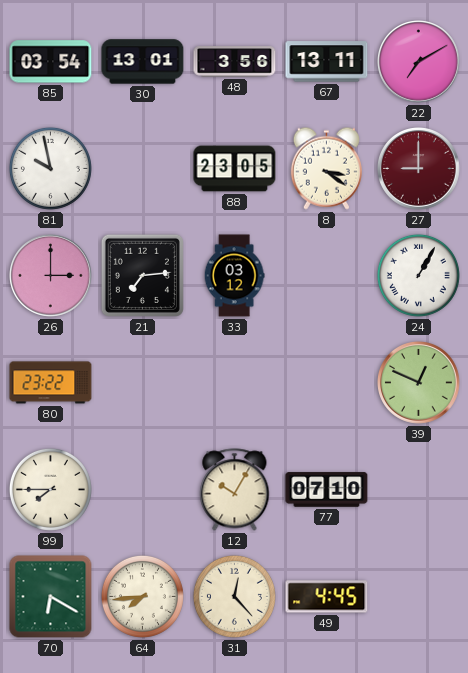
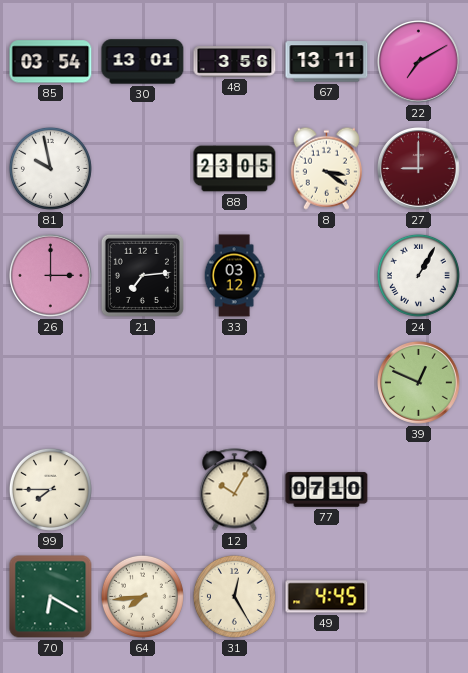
80: 23:22 -> none
31: 12:23 -> 12:25
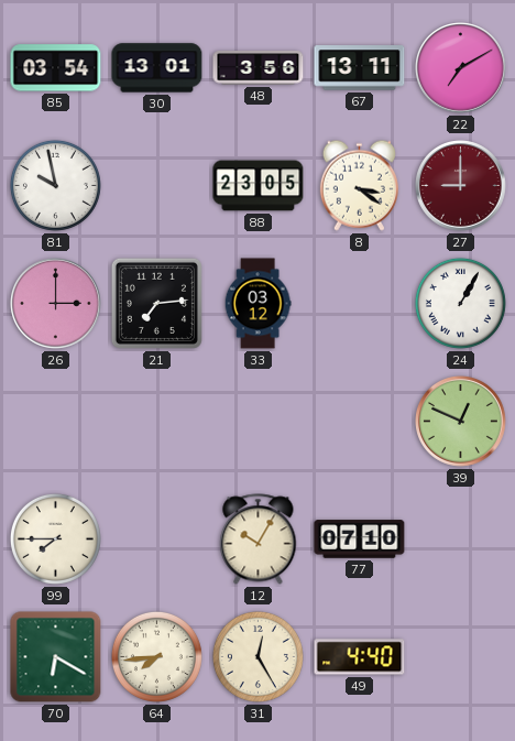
49: 4:45 -> 4:40
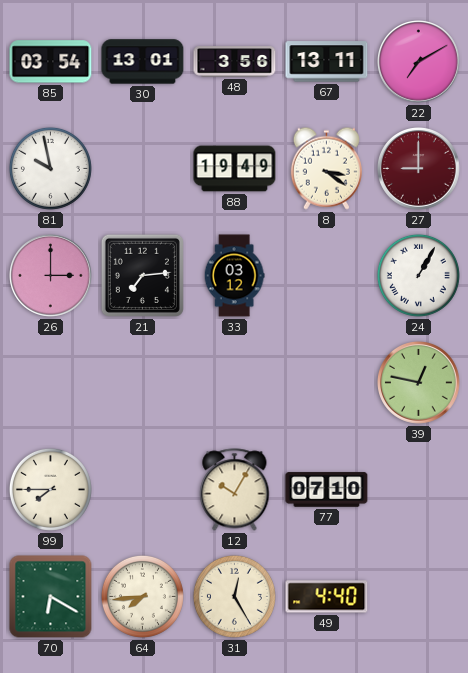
88: 23:05 -> 19:49
39: 12:49 -> 12:47
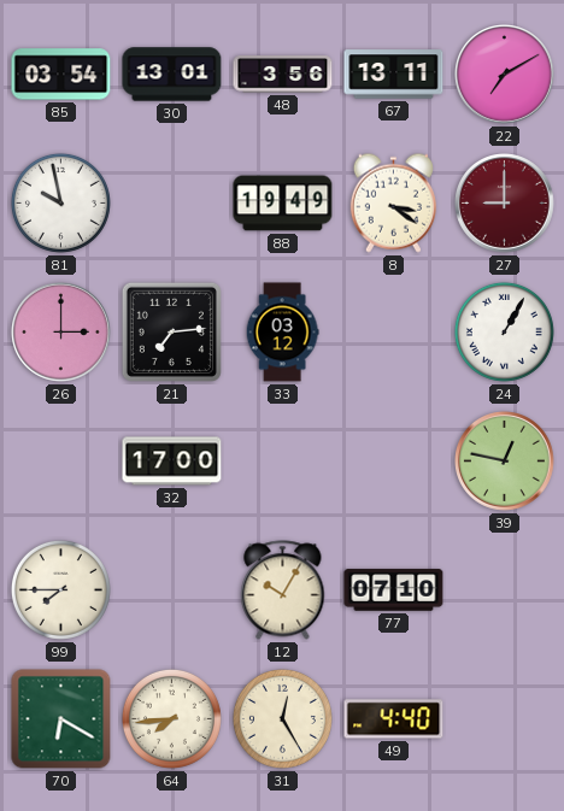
32: none -> 17:00
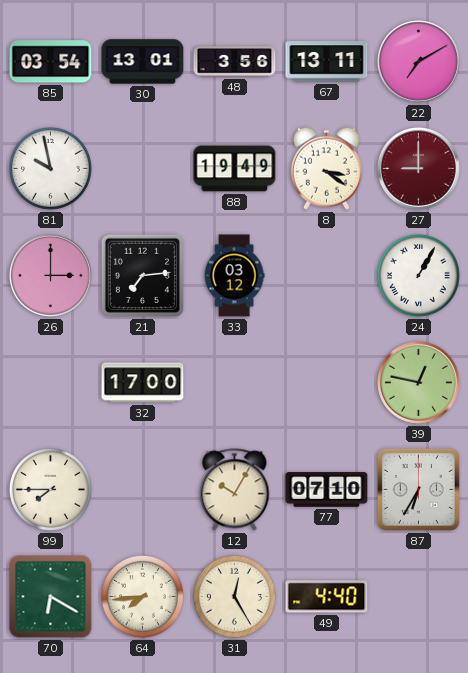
87: none -> 6:35
